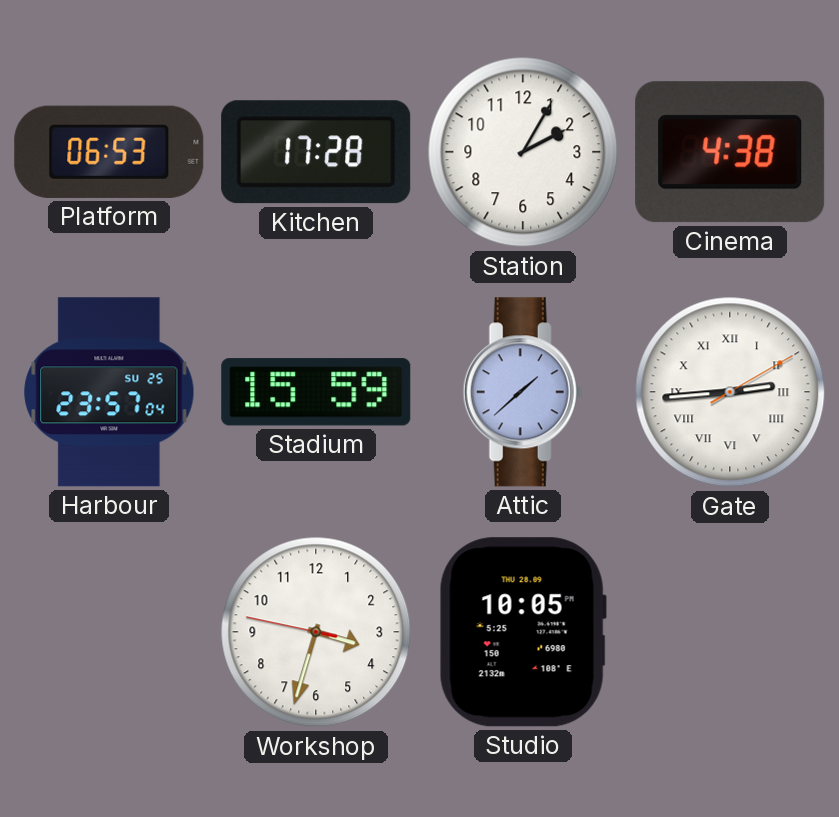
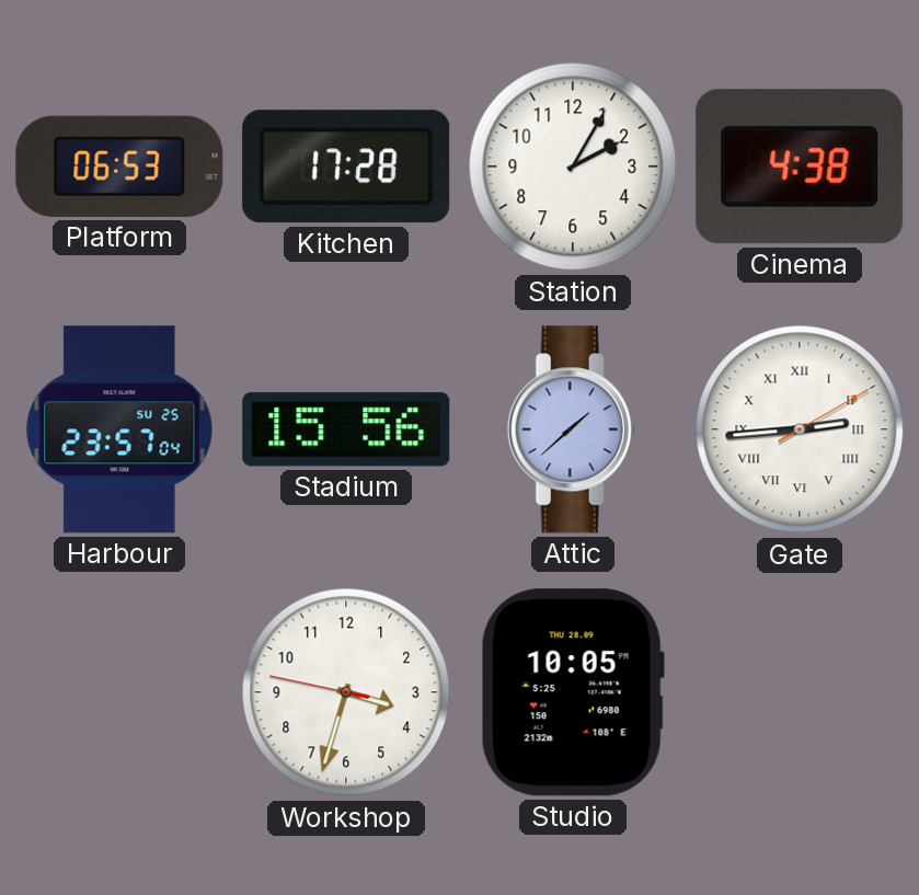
Stadium: 15:59 -> 15:56
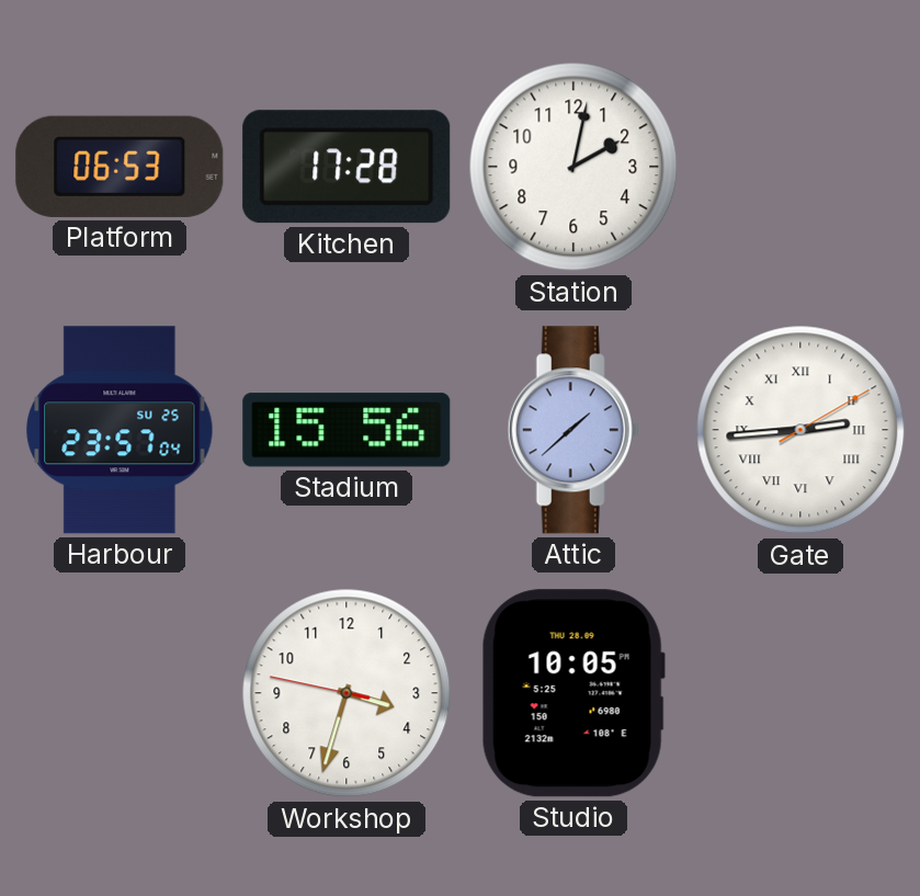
Station: 2:05 -> 2:02
Cinema: 4:38 -> none
